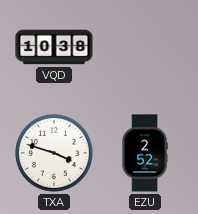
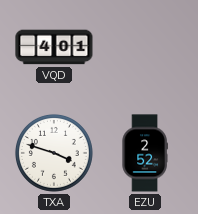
VQD: 10:38 -> 4:01
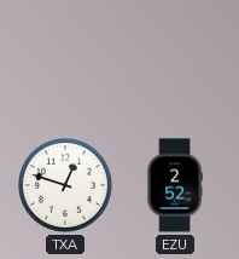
VQD: 4:01 -> none
TXA: 3:48 -> 12:48
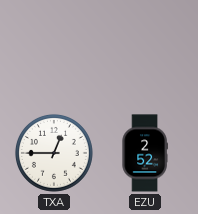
TXA: 12:48 -> 12:45
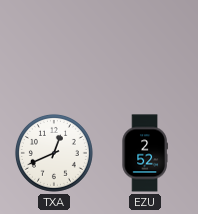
TXA: 12:45 -> 12:41
